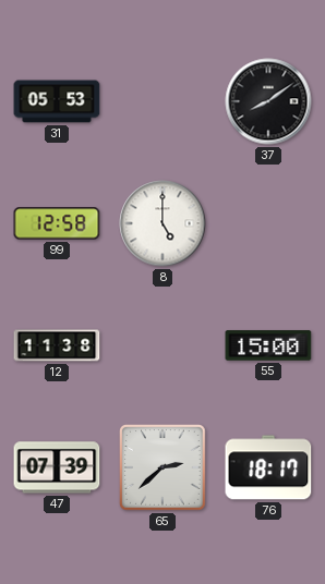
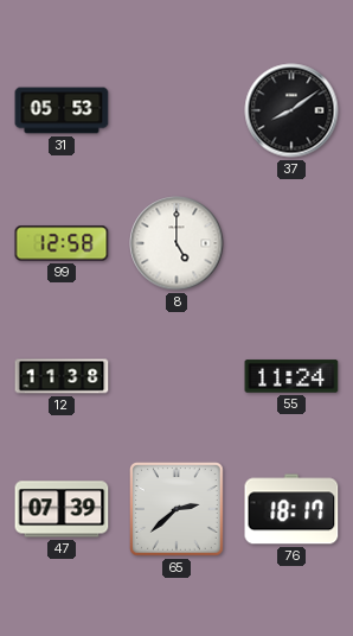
55: 15:00 -> 11:24
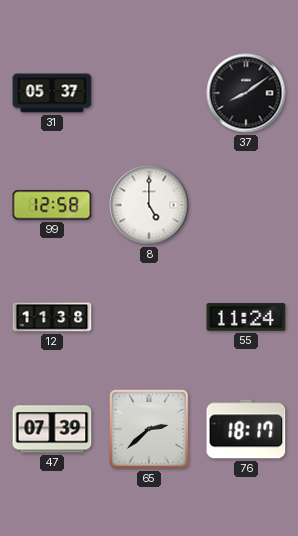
31: 05:53 -> 05:37
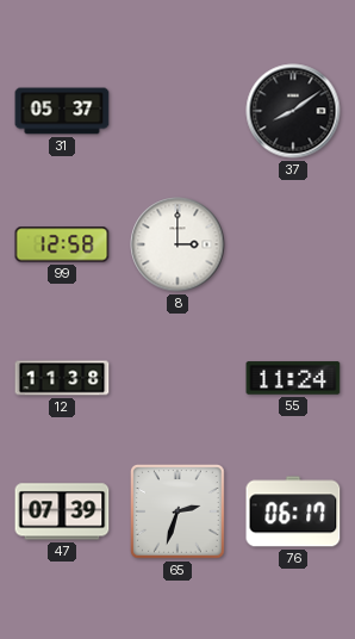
8: 5:00 -> 3:00
65: 2:38 -> 2:33
76: 18:17 -> 06:17
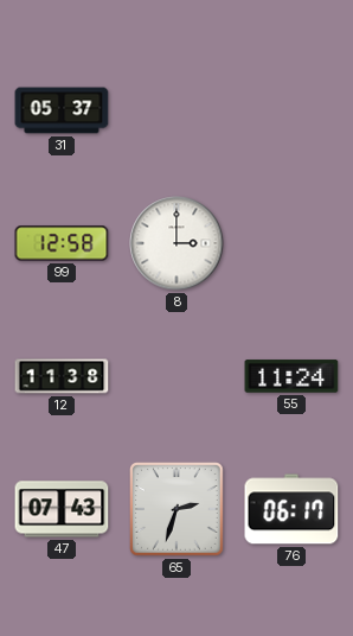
37: 8:09 -> none
47: 07:39 -> 07:43
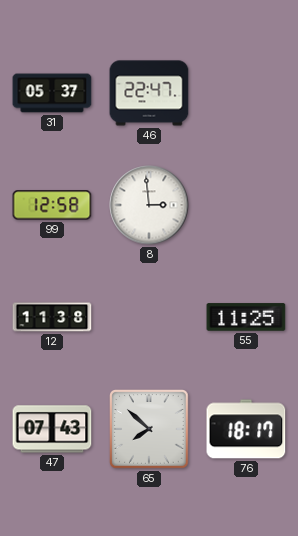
46: none -> 22:47
8: 3:00 -> 2:59
55: 11:24 -> 11:25
65: 2:33 -> 7:52
76: 06:17 -> 18:17
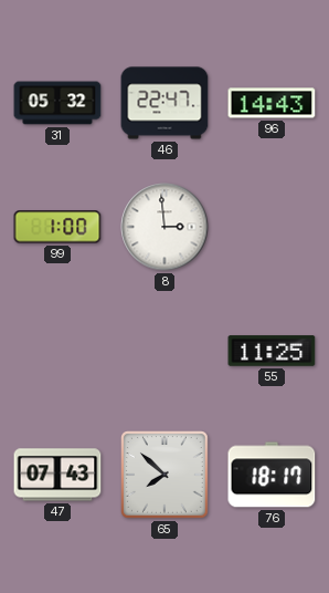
31: 05:37 -> 05:32
96: none -> 14:43
99: 12:58 -> 1:00
12: 11:38 -> none
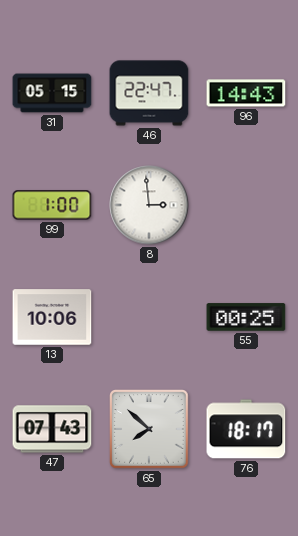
31: 05:32 -> 05:15
13: none -> 10:06
55: 11:25 -> 00:25
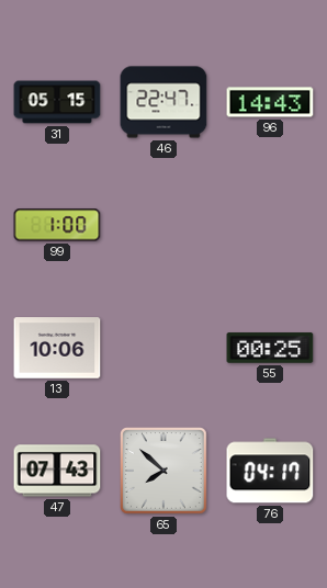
8: 2:59 -> none
76: 18:17 -> 04:17
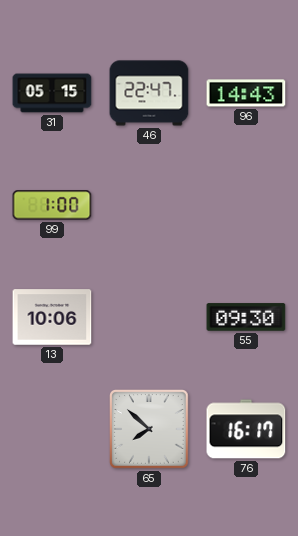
55: 00:25 -> 09:30
47: 07:43 -> none
76: 04:17 -> 16:17
